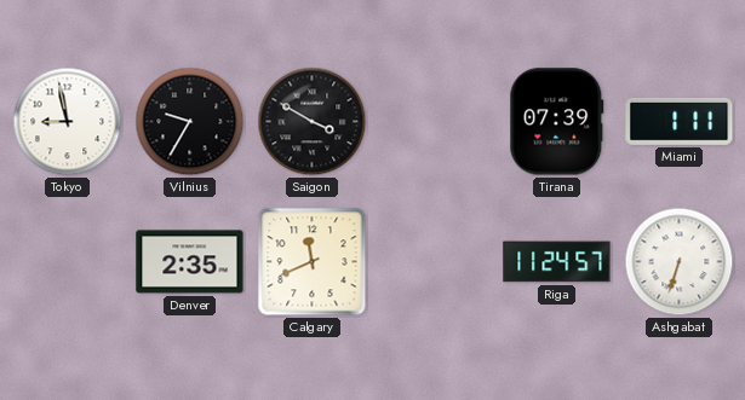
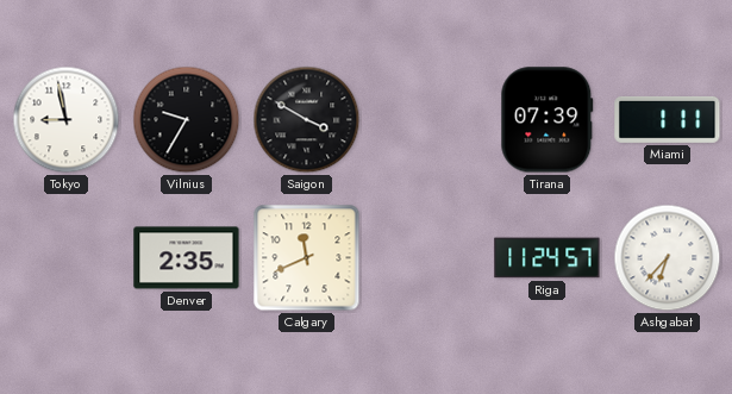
Ashgabat: 6:33 -> 6:37
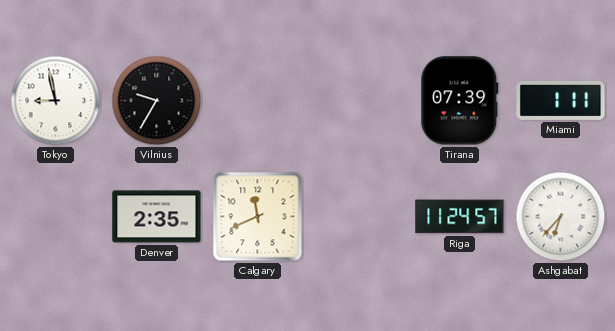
Saigon: 3:50 -> none
